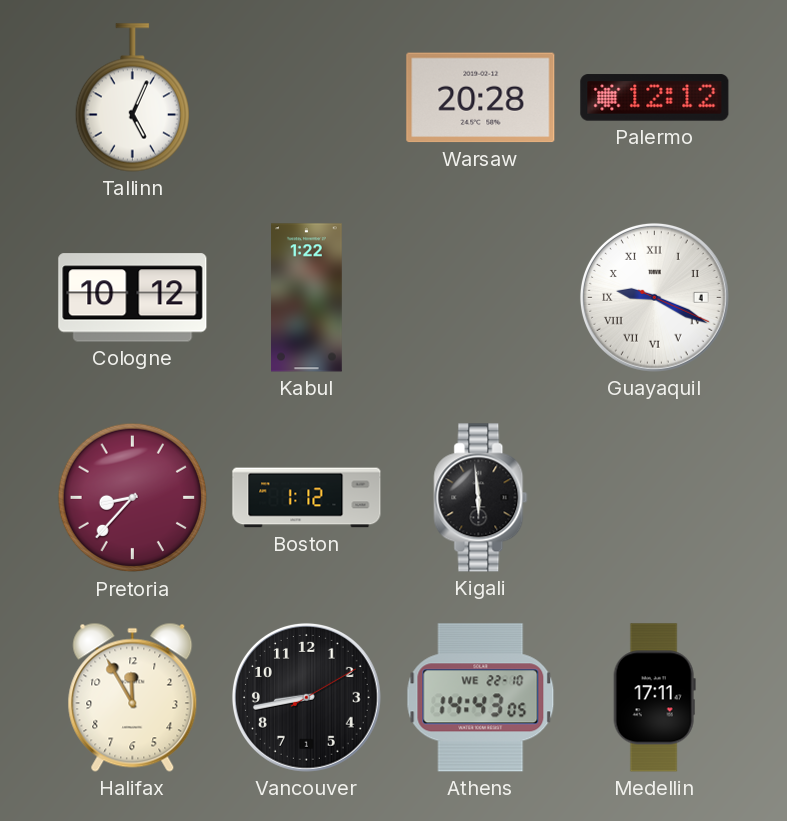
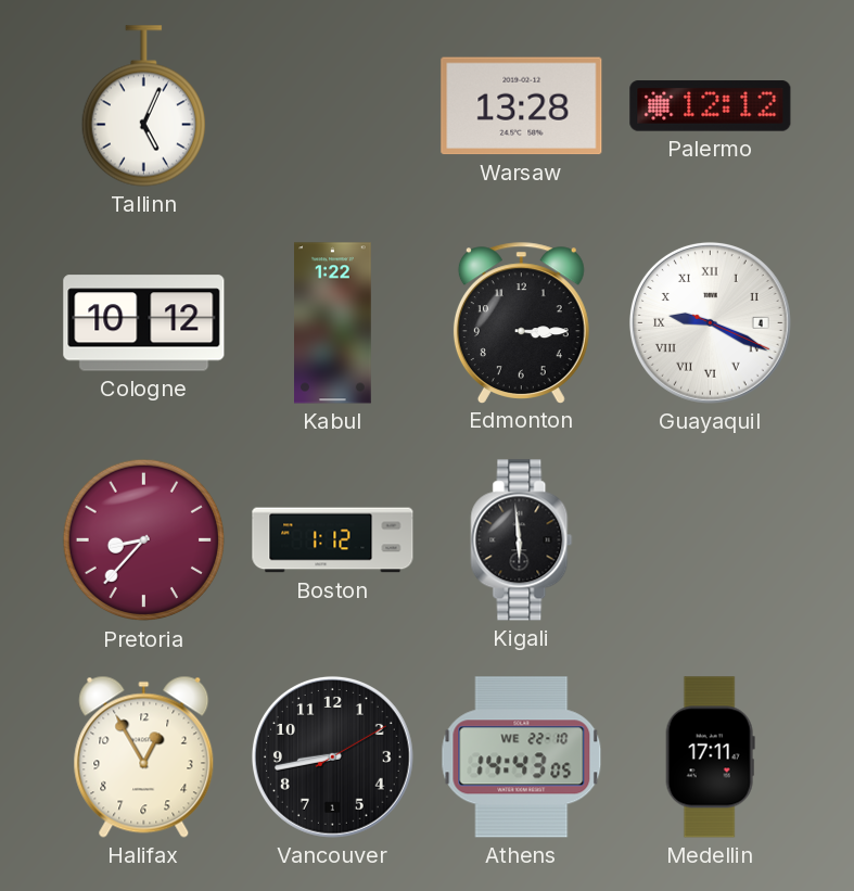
Warsaw: 20:28 -> 13:28
Edmonton: none -> 3:15
Halifax: 11:55 -> 12:55
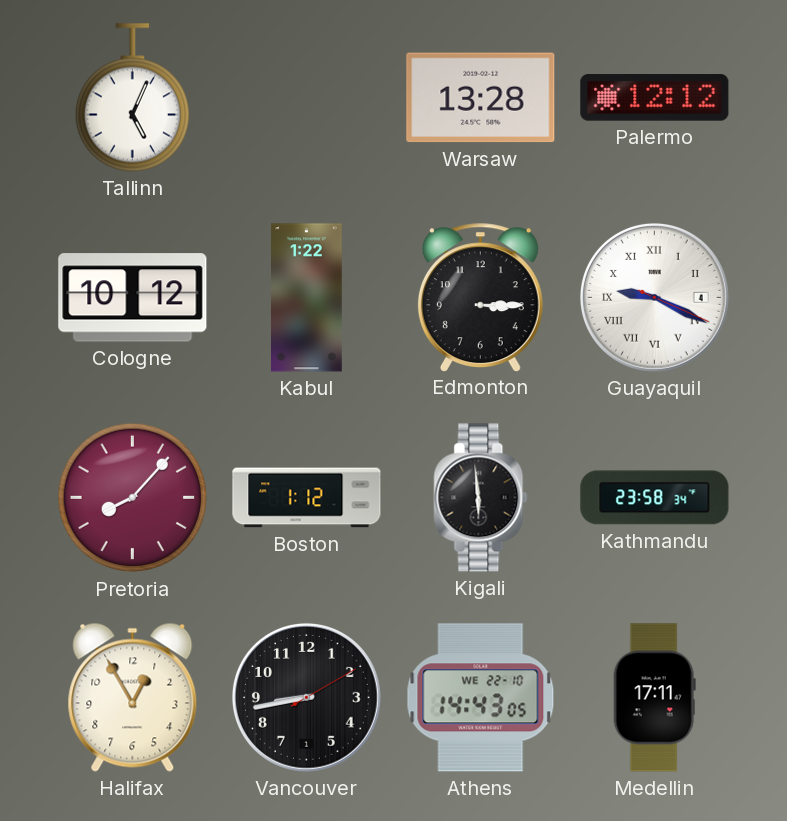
Pretoria: 8:37 -> 8:07
Kathmandu: none -> 23:58
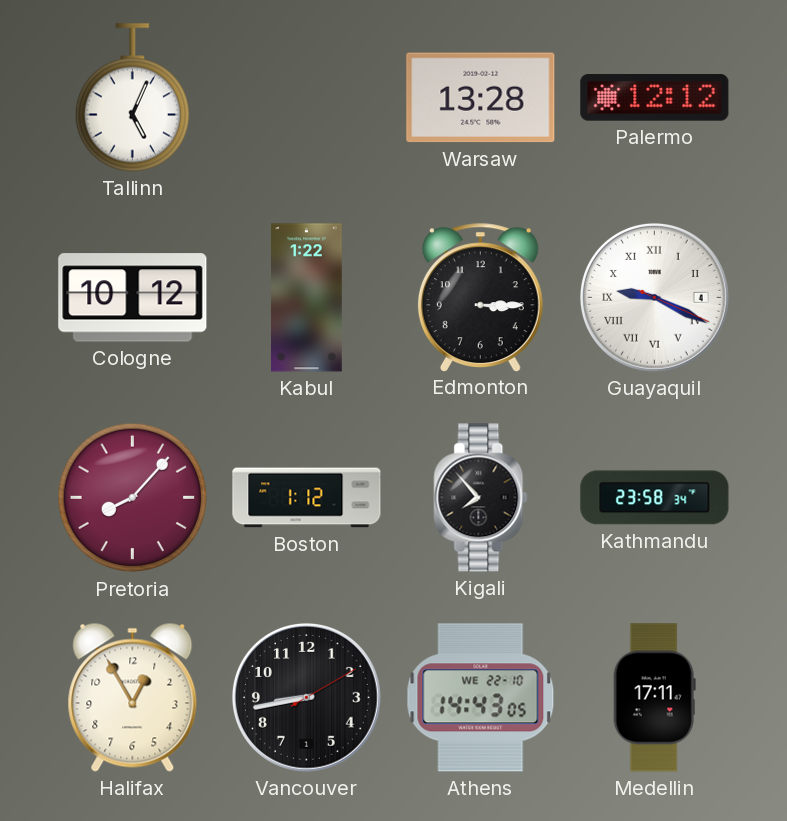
Kigali: 5:59 -> 7:53
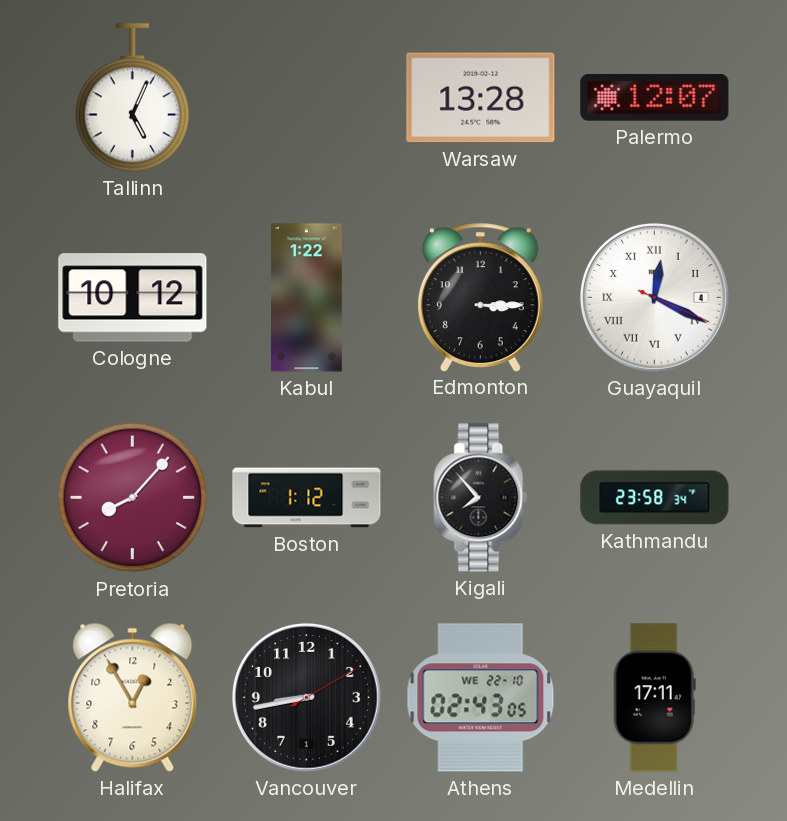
Palermo: 12:12 -> 12:07
Guayaquil: 9:19 -> 12:19
Athens: 14:43 -> 02:43
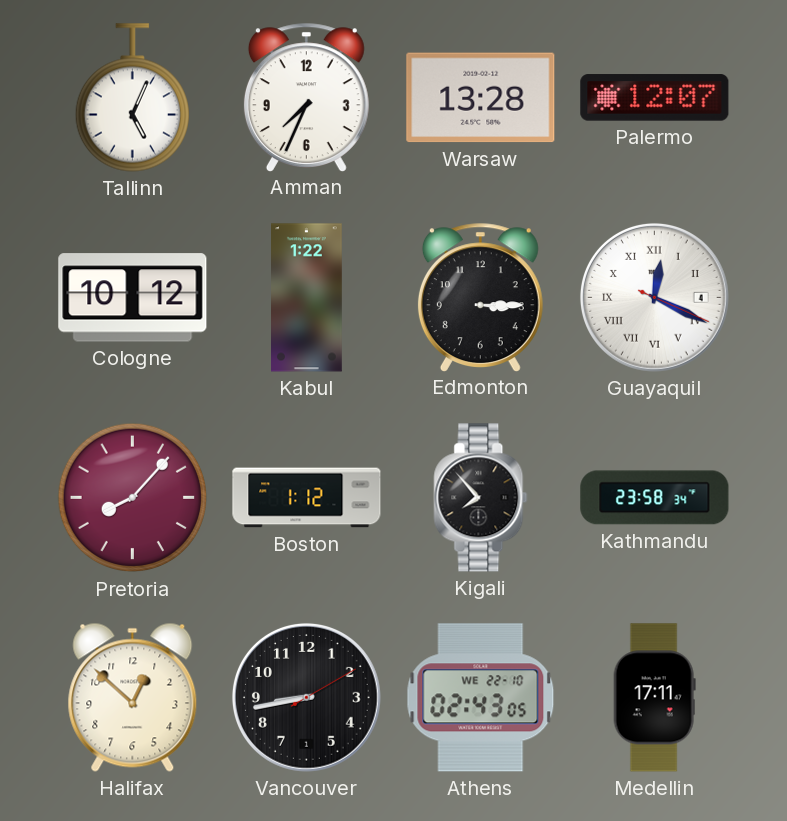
Amman: none -> 7:34
Halifax: 12:55 -> 12:52
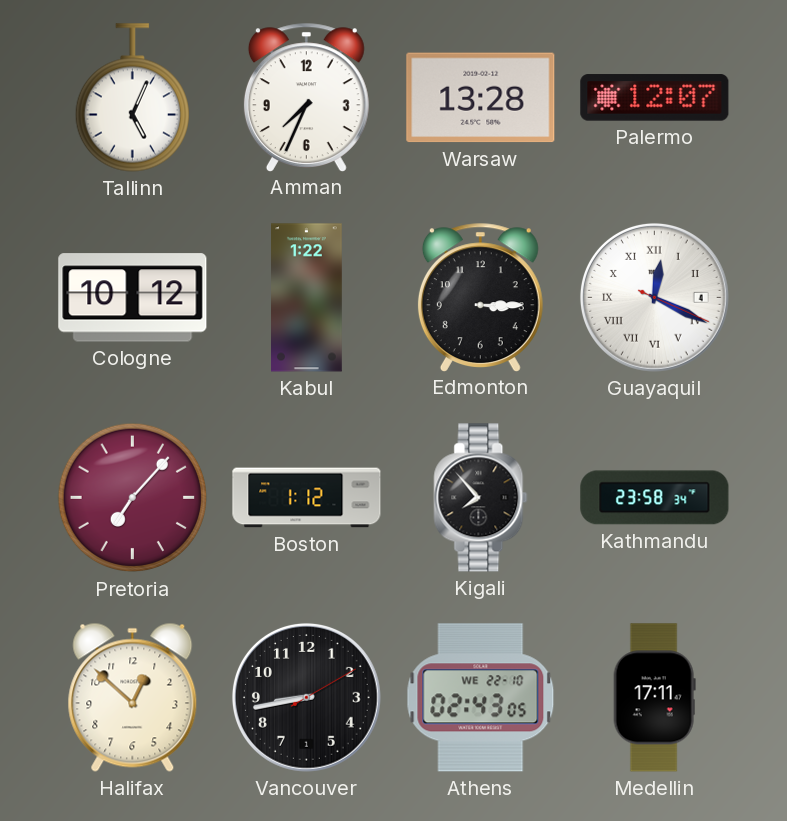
Pretoria: 8:07 -> 7:07
